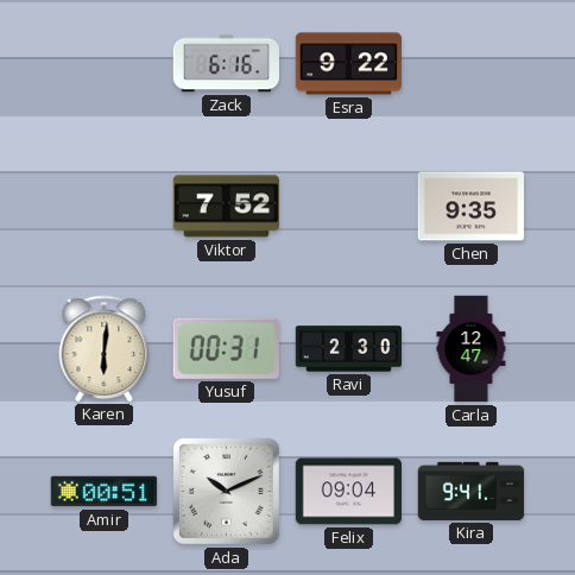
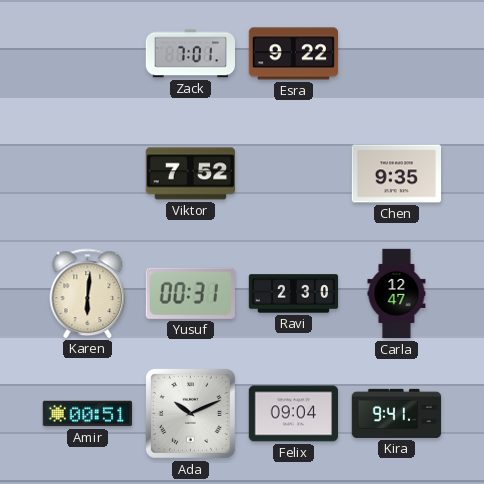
Zack: 6:16 -> 7:01
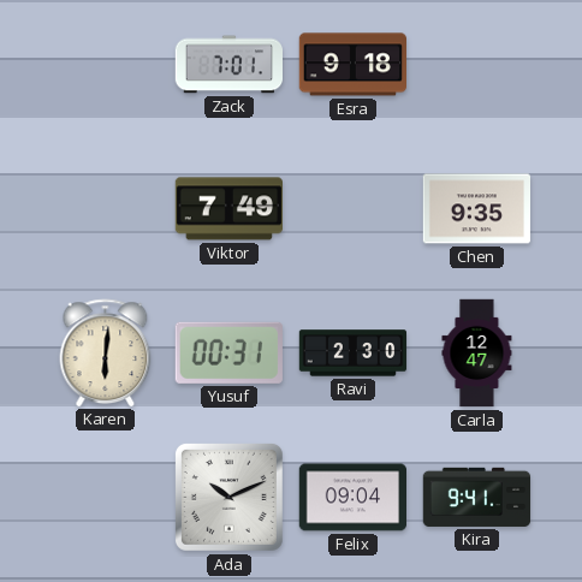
Esra: 9:22 -> 9:18
Viktor: 7:52 -> 7:49
Amir: 00:51 -> none
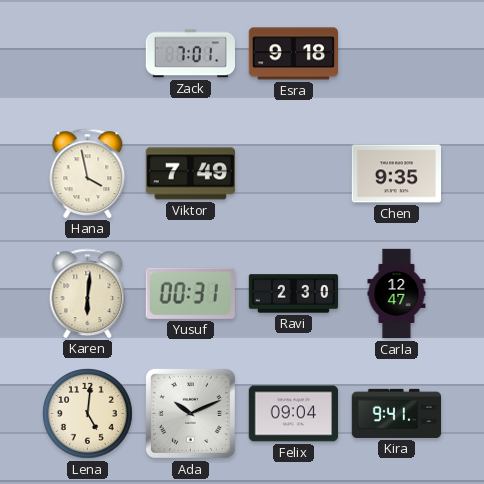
Hana: none -> 3:58
Lena: none -> 5:01
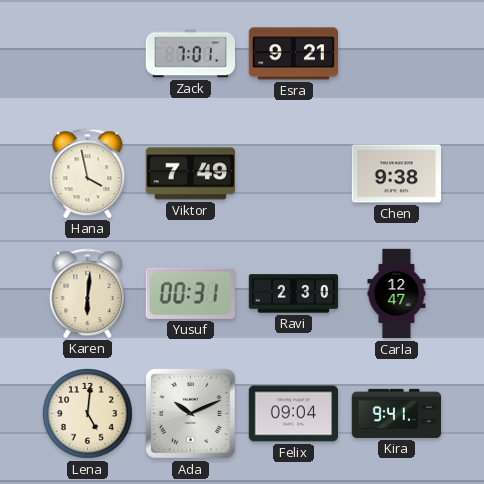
Esra: 9:18 -> 9:21
Chen: 9:35 -> 9:38
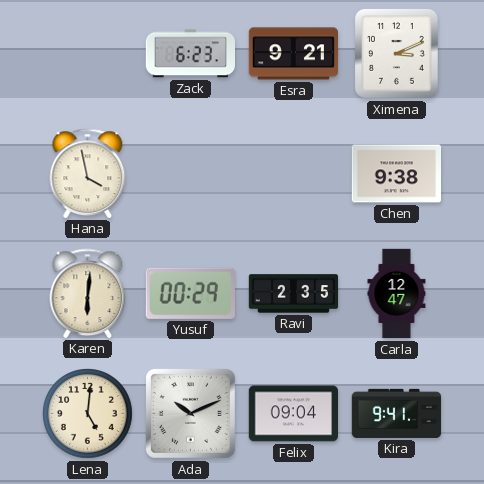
Zack: 7:01 -> 6:23
Ximena: none -> 3:11
Viktor: 7:49 -> none
Yusuf: 00:31 -> 00:29
Ravi: 2:30 -> 2:35
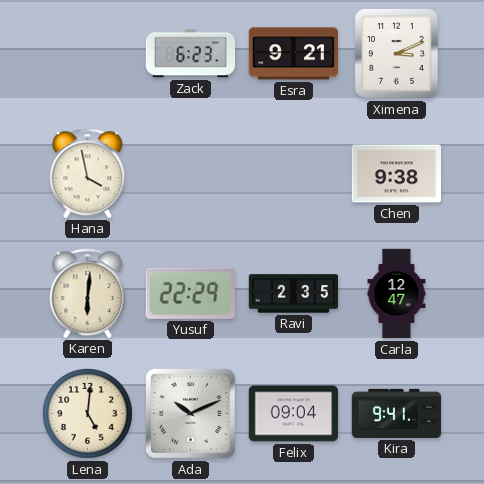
Yusuf: 00:29 -> 22:29
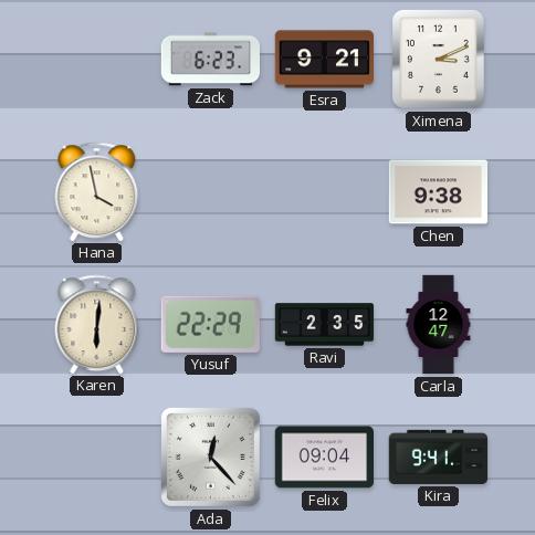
Lena: 5:01 -> none
Ada: 10:11 -> 12:23
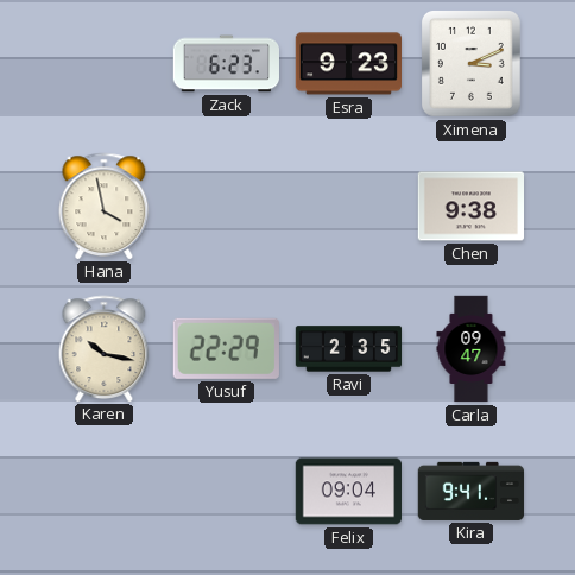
Esra: 9:21 -> 9:23
Karen: 6:01 -> 10:17
Carla: 12:47 -> 09:47
Ada: 12:23 -> none
